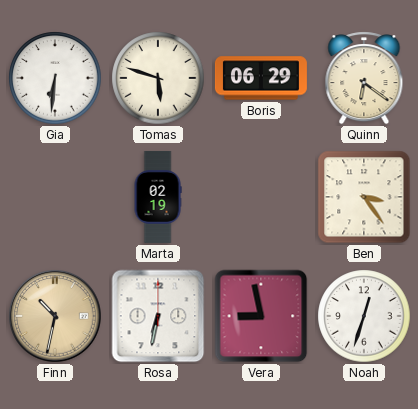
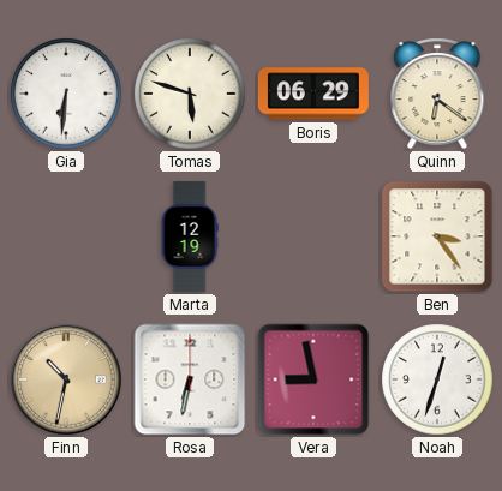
Marta: 02:19 -> 12:19
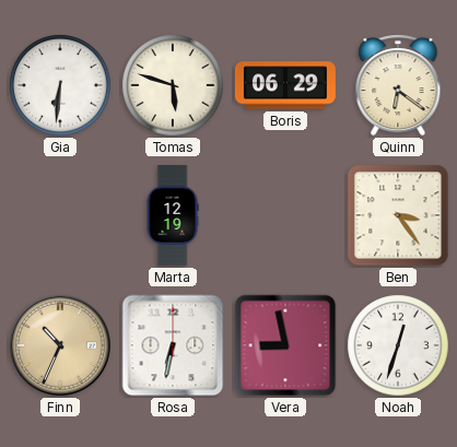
Finn: 10:32 -> 10:34
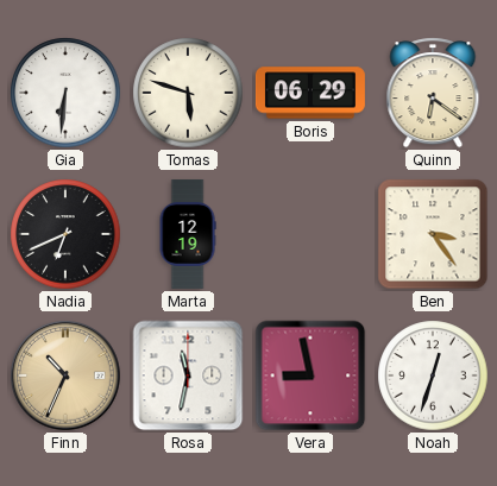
Nadia: none -> 6:41
Rosa: 6:32 -> 11:32
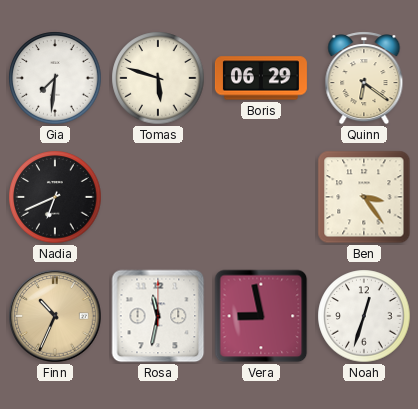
Gia: 6:31 -> 7:31
Marta: 12:19 -> none
